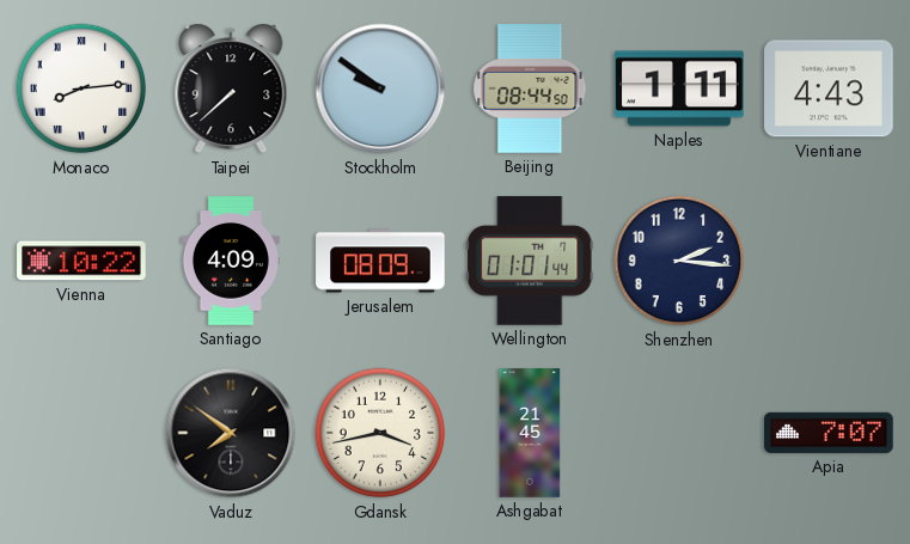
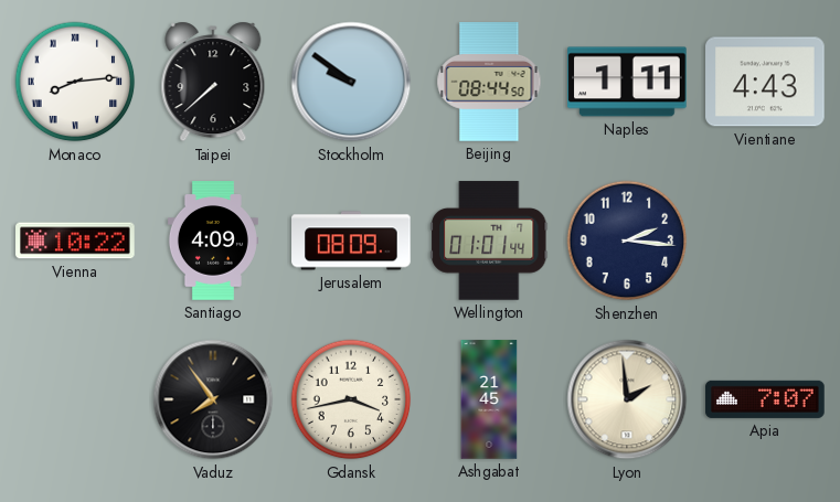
Vaduz: 7:51 -> 7:54
Lyon: none -> 1:59
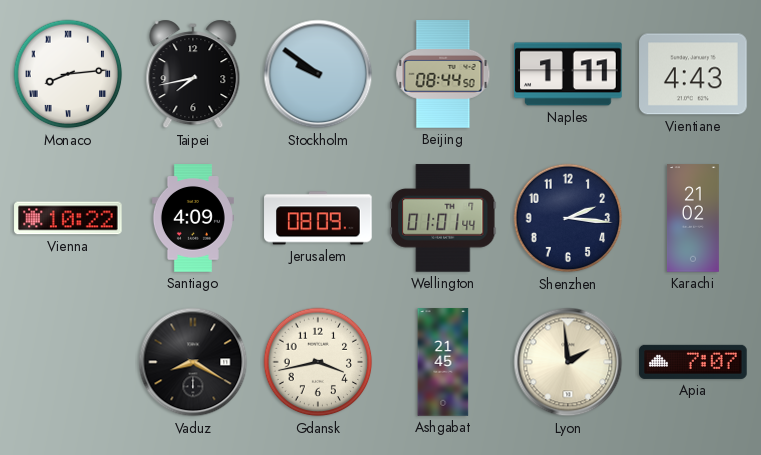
Taipei: 7:38 -> 7:43
Karachi: none -> 21:02
Vaduz: 7:54 -> 8:20
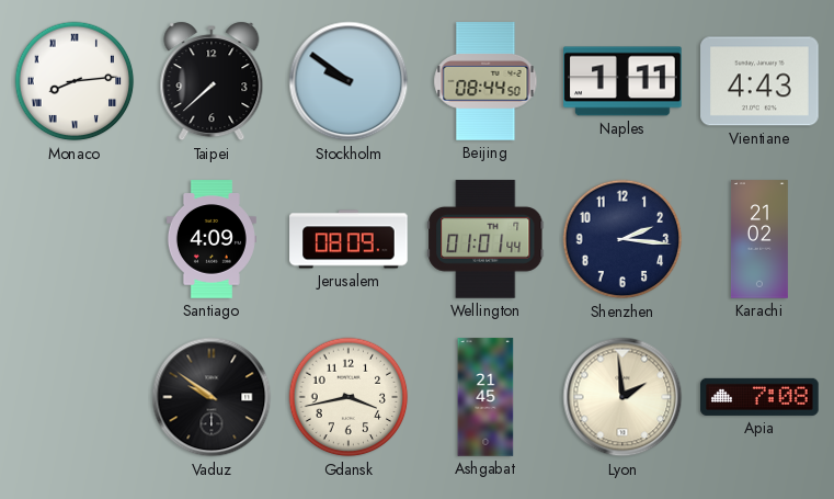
Taipei: 7:43 -> 7:38
Vienna: 10:22 -> none
Vaduz: 8:20 -> 9:51
Apia: 7:07 -> 7:08
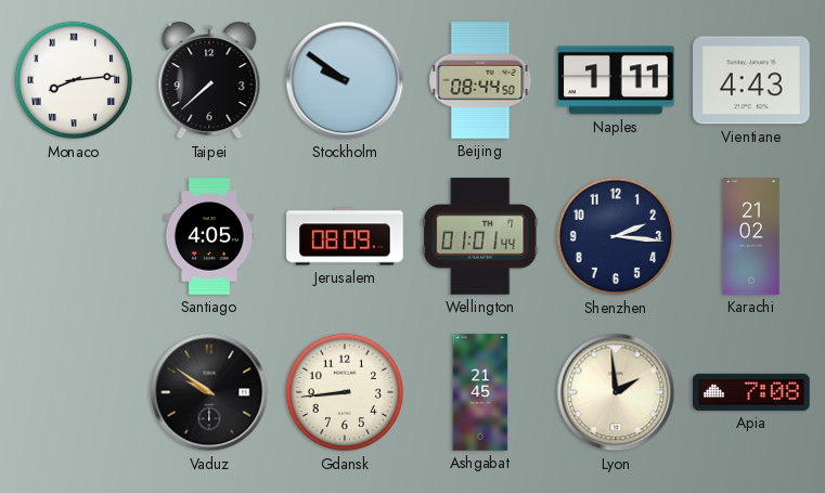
Santiago: 4:09 -> 4:05
Gdansk: 3:43 -> 8:44
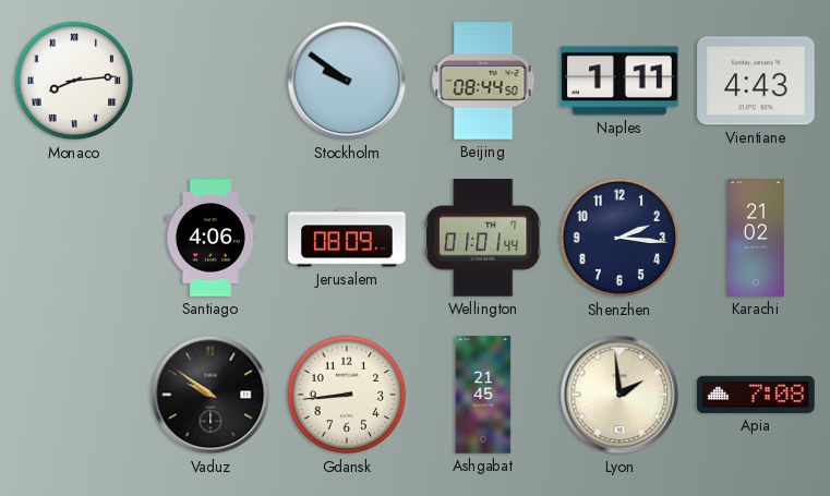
Taipei: 7:38 -> none
Santiago: 4:05 -> 4:06
